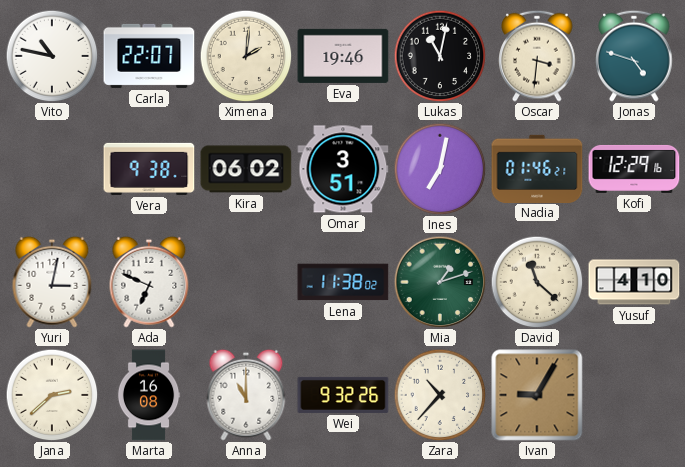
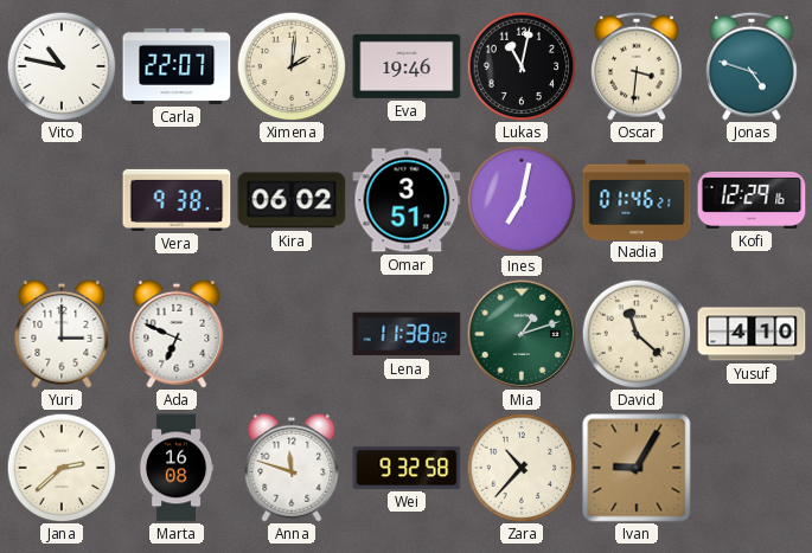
Yuri: 3:02 -> 3:00
Anna: 11:00 -> 11:48
Wei: 9:32:26 -> 9:32:58
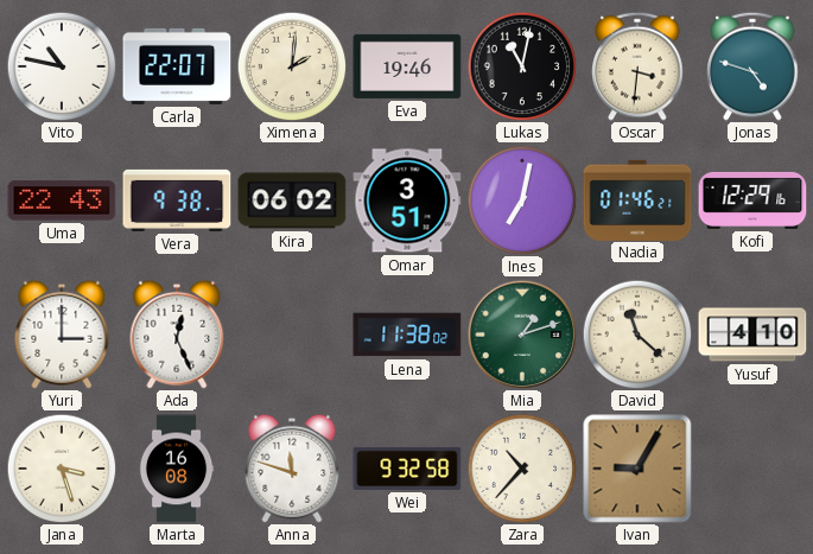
Uma: none -> 22:43
Ada: 6:49 -> 12:26
Jana: 2:38 -> 3:27
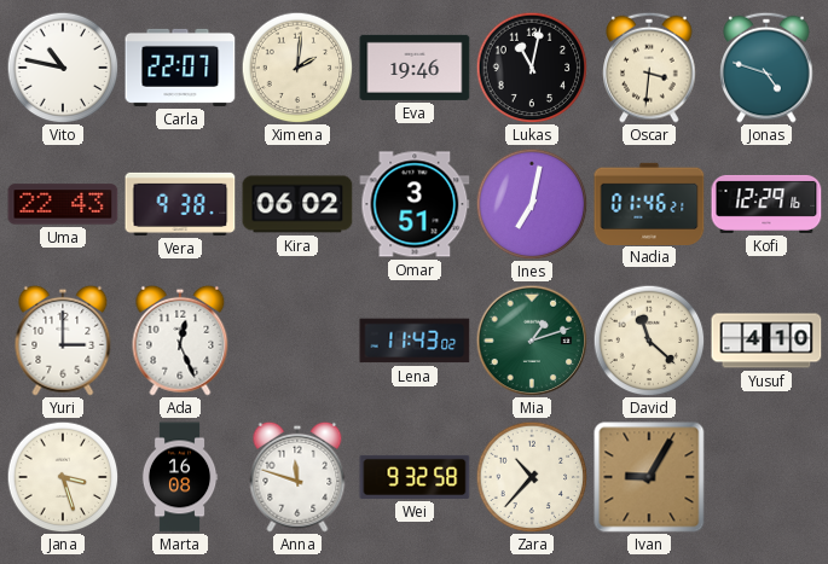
Lena: 11:38 -> 11:43
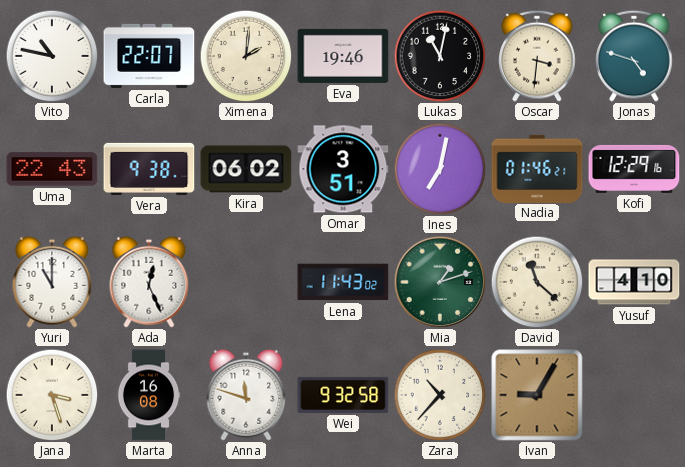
Yuri: 3:00 -> 11:00
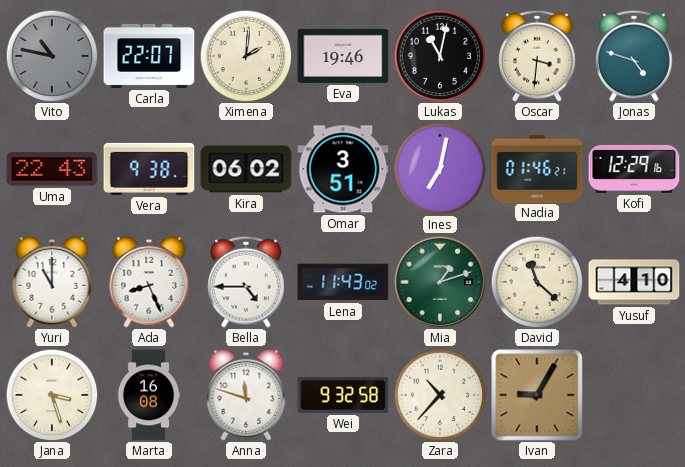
Vito dial: white -> grey
Ada: 12:26 -> 8:26
Bella: none -> 4:45
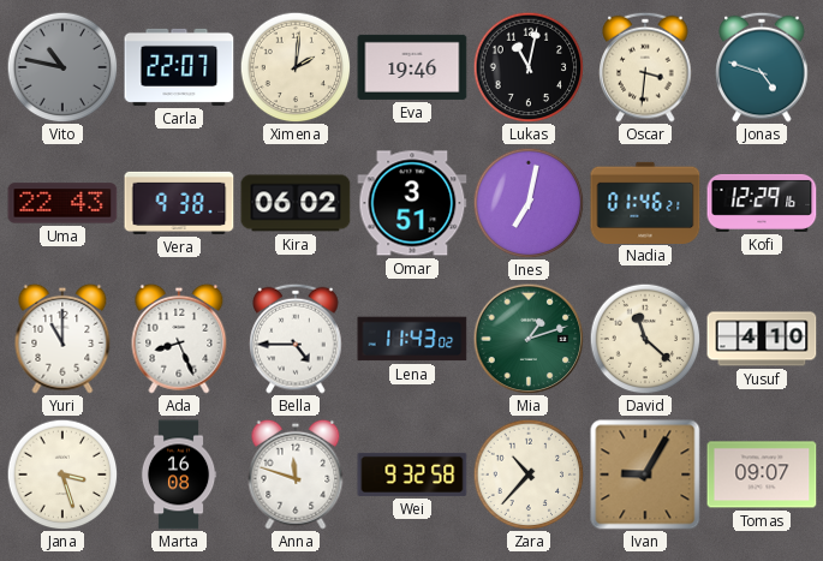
Tomas: none -> 09:07
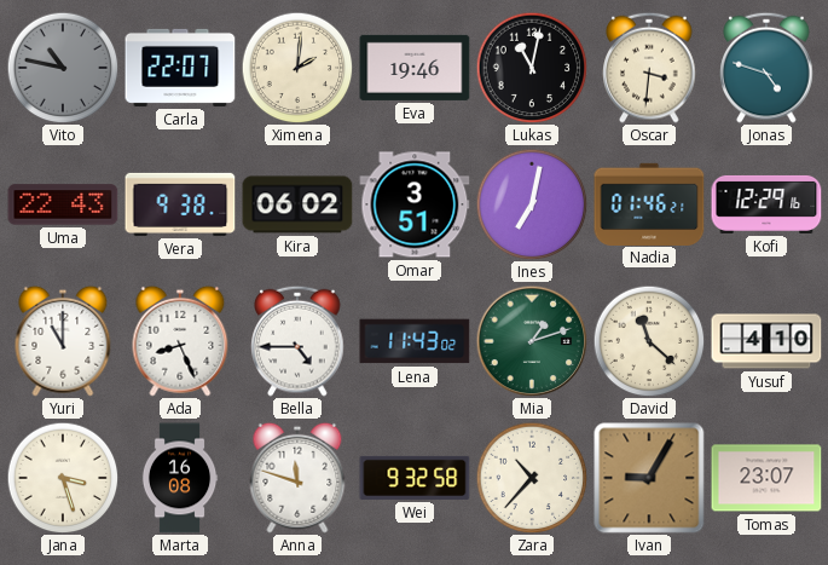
Tomas: 09:07 -> 23:07
